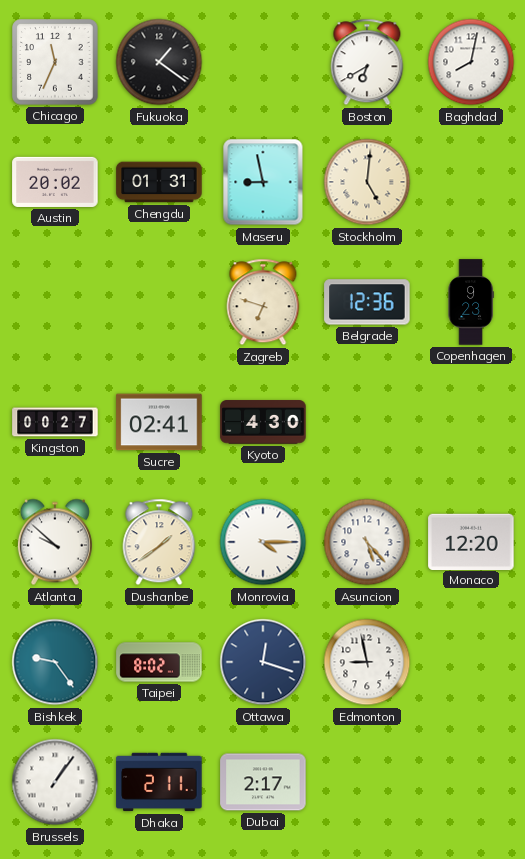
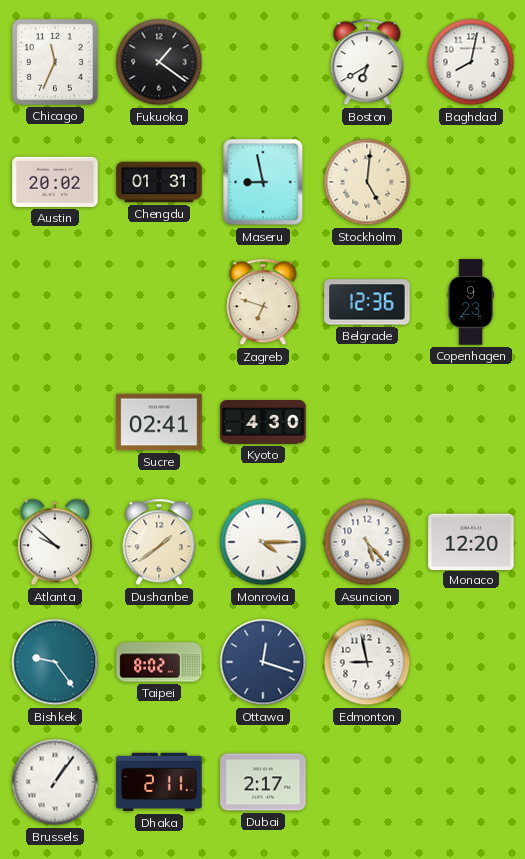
Kingston: 00:27 -> none
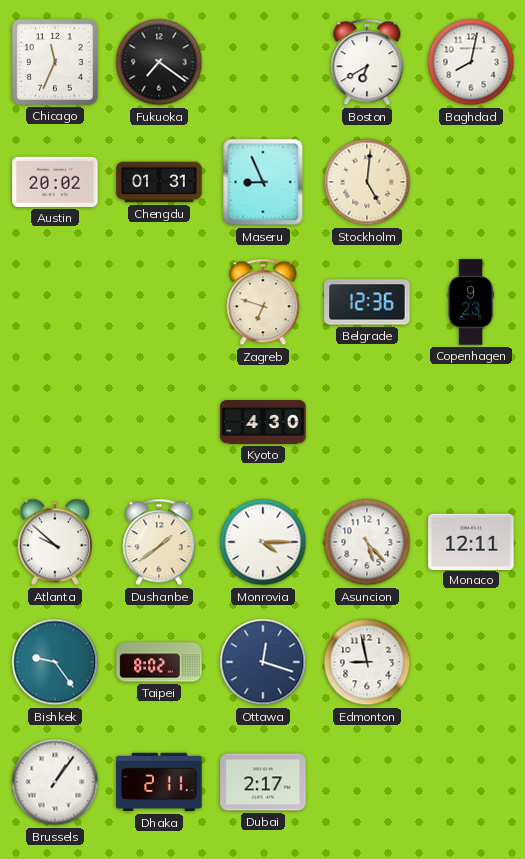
Fukuoka: 1:21 -> 7:21
Maseru: 8:58 -> 8:56
Sucre: 02:41 -> none
Monaco: 12:20 -> 12:11
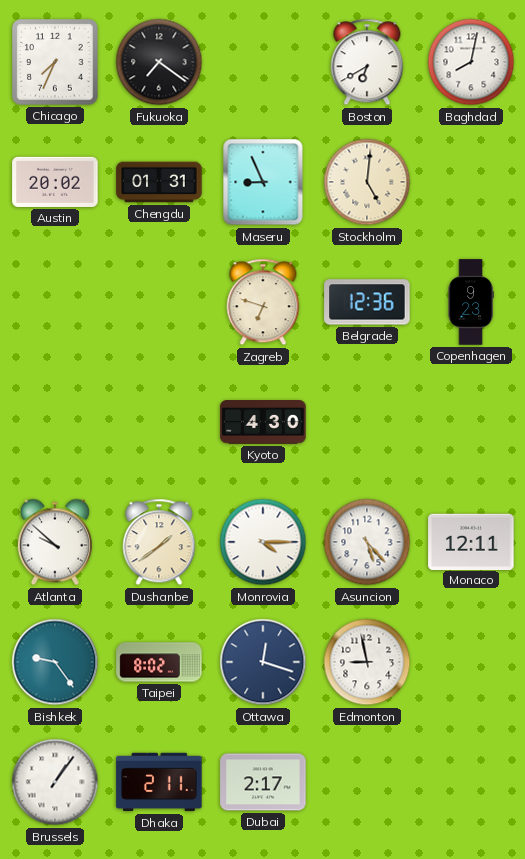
Chicago: 11:34 -> 7:34
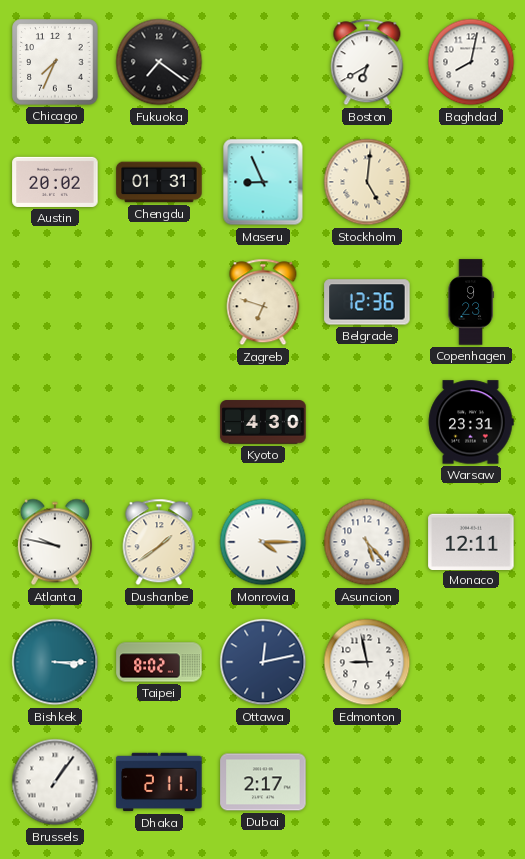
Warsaw: none -> 23:31
Atlanta: 9:52 -> 9:47
Bishkek: 9:24 -> 3:15
Ottawa: 12:18 -> 12:13
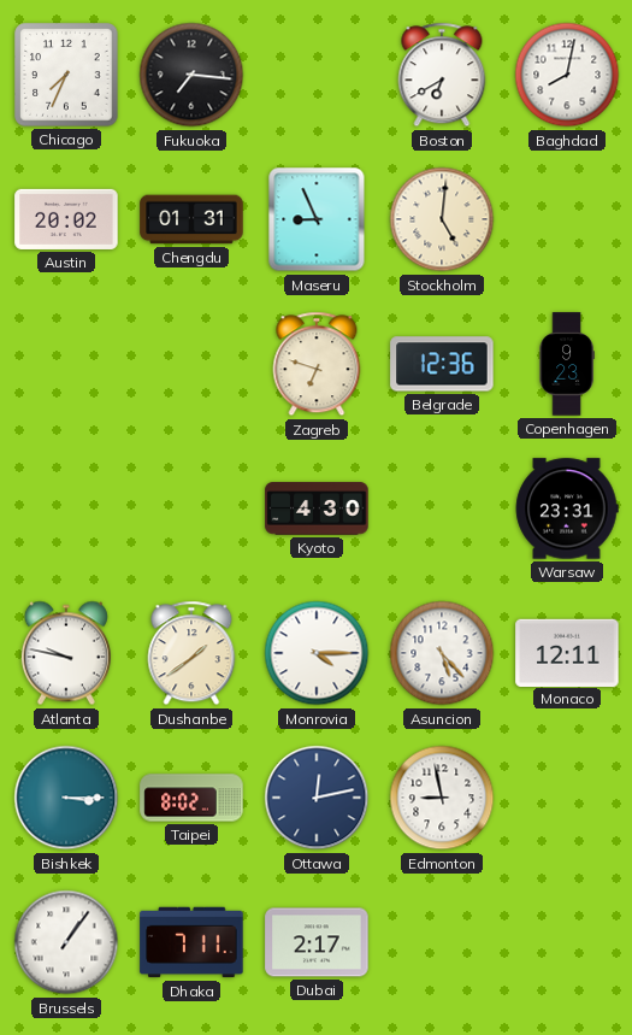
Fukuoka: 7:21 -> 7:16
Dhaka: 2:11 -> 7:11
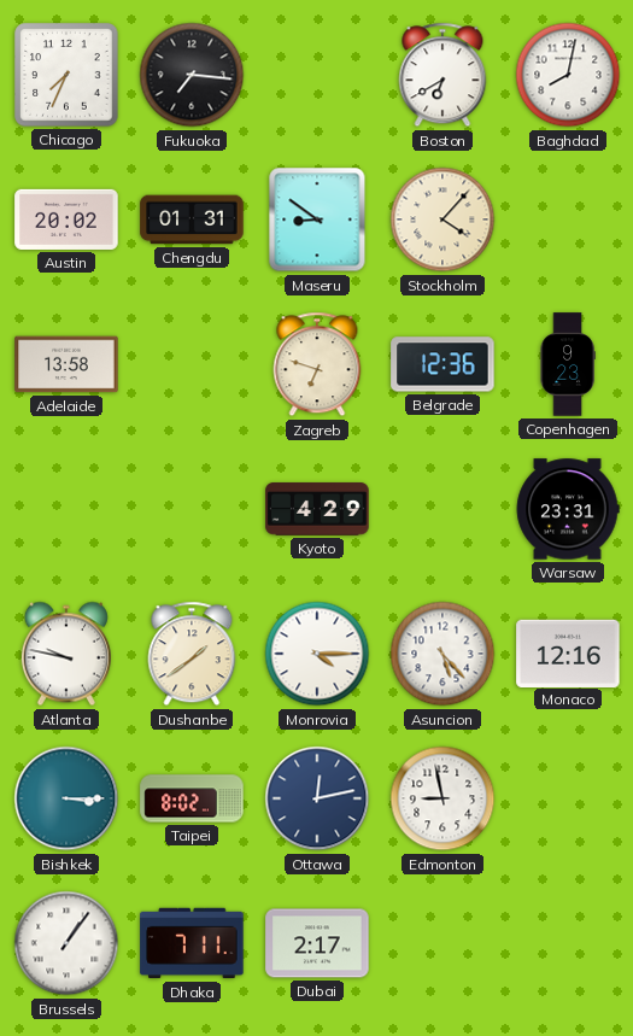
Maseru: 8:56 -> 8:51
Stockholm: 5:01 -> 4:07
Adelaide: none -> 13:58
Kyoto: 4:30 -> 4:29
Monaco: 12:11 -> 12:16
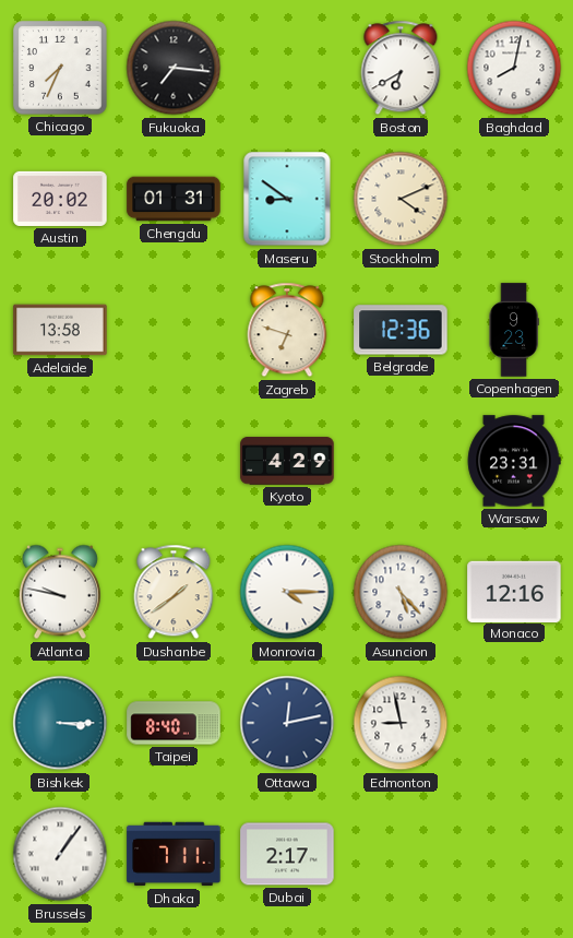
Stockholm: 4:07 -> 4:11
Taipei: 8:02 -> 8:40
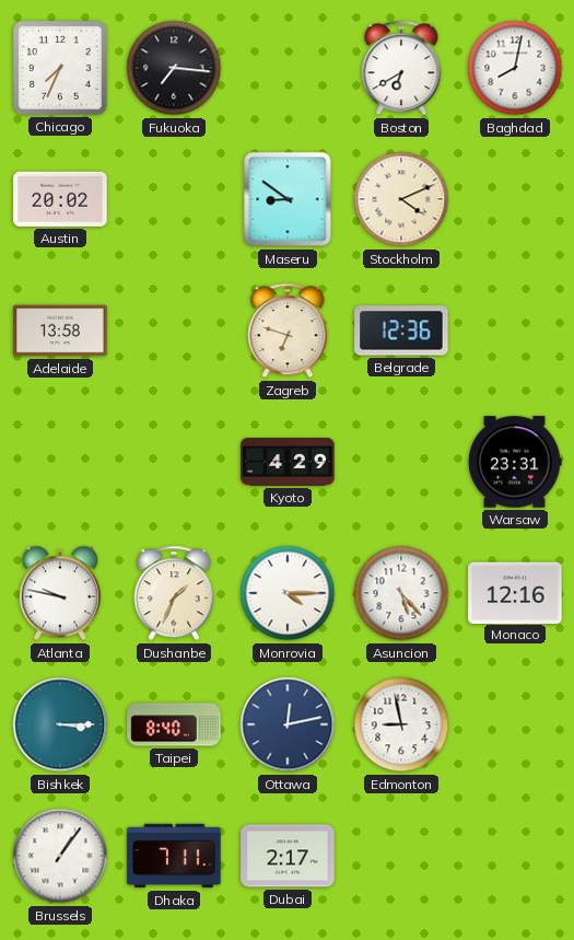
Chengdu: 01:31 -> none
Copenhagen: 9:23 -> none
Dushanbe: 1:39 -> 1:34
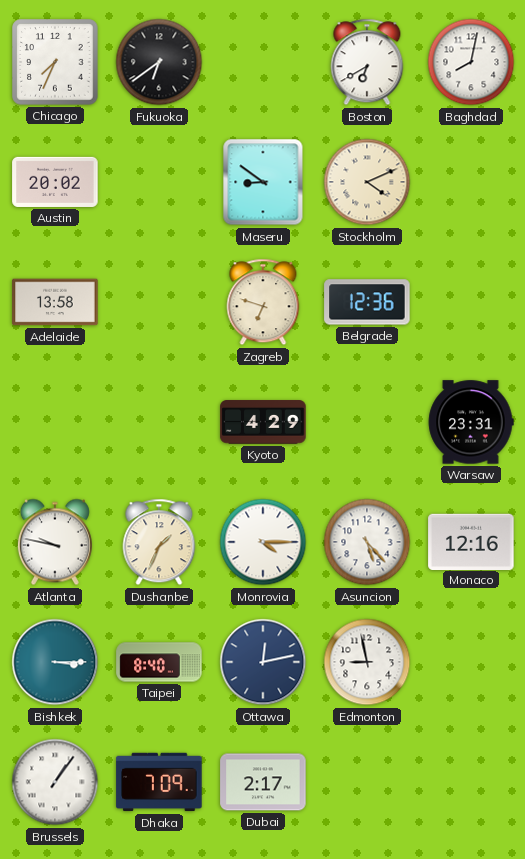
Fukuoka: 7:16 -> 6:39
Dhaka: 7:11 -> 7:09
